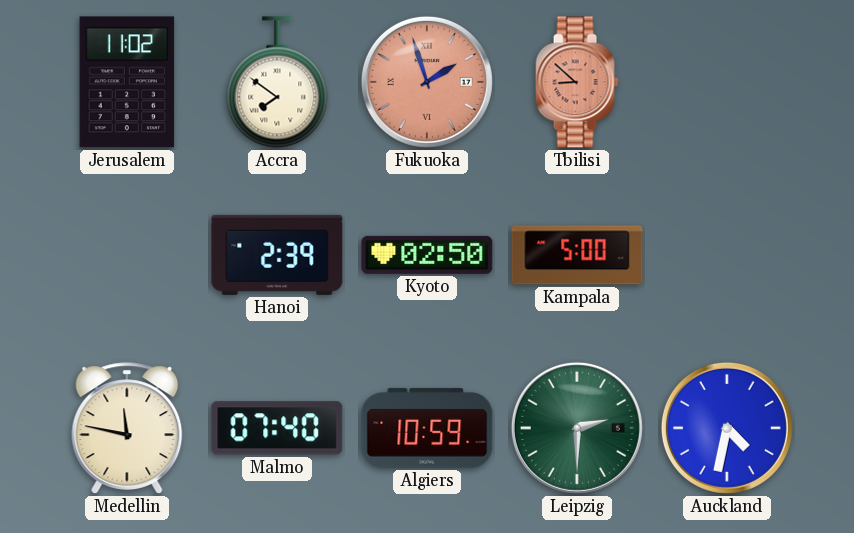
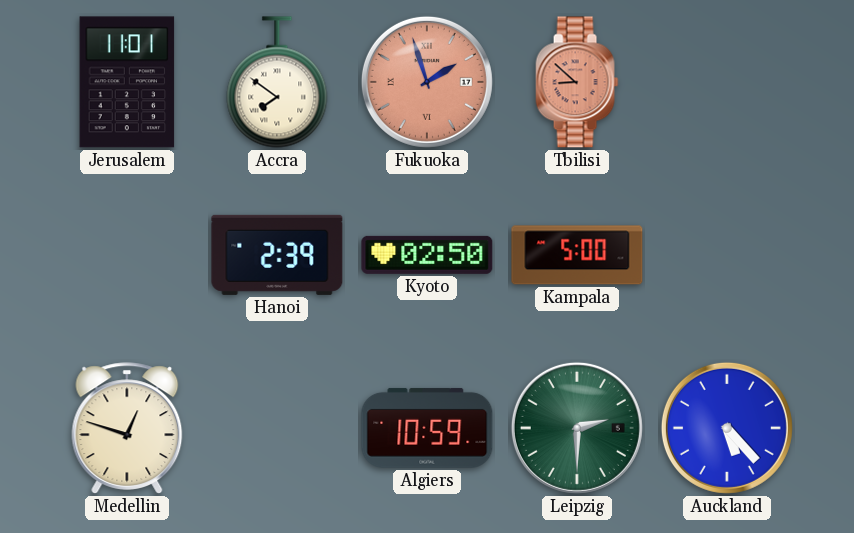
Jerusalem: 11:02 -> 11:01
Medellin: 11:47 -> 12:48
Malmo: 07:40 -> none
Auckland: 4:32 -> 5:23
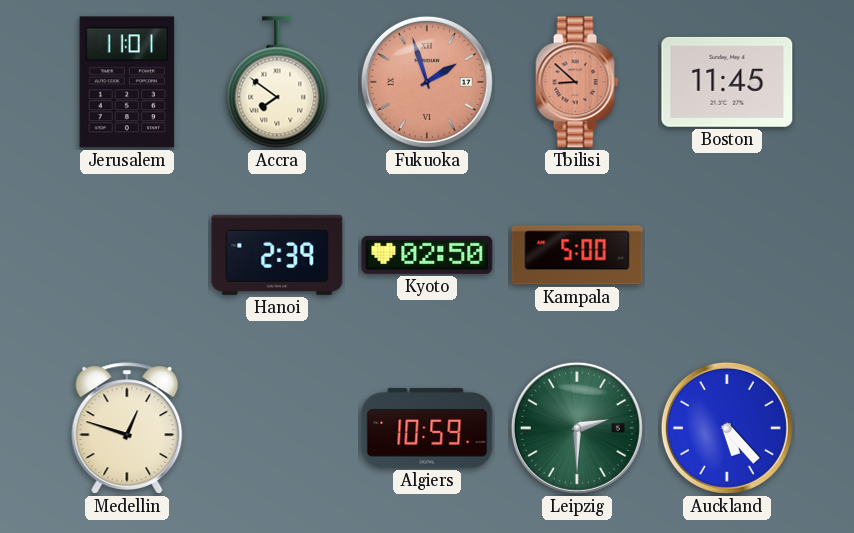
Boston: none -> 11:45
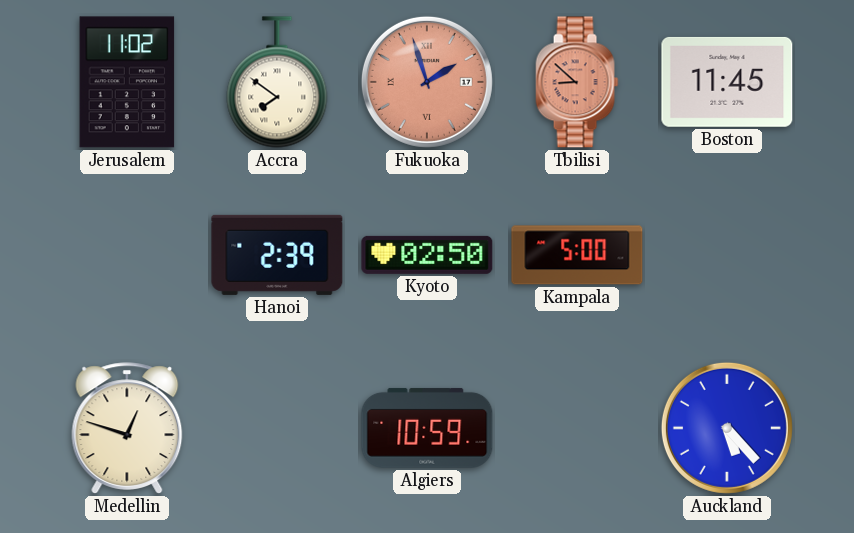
Jerusalem: 11:01 -> 11:02
Leipzig: 2:30 -> none
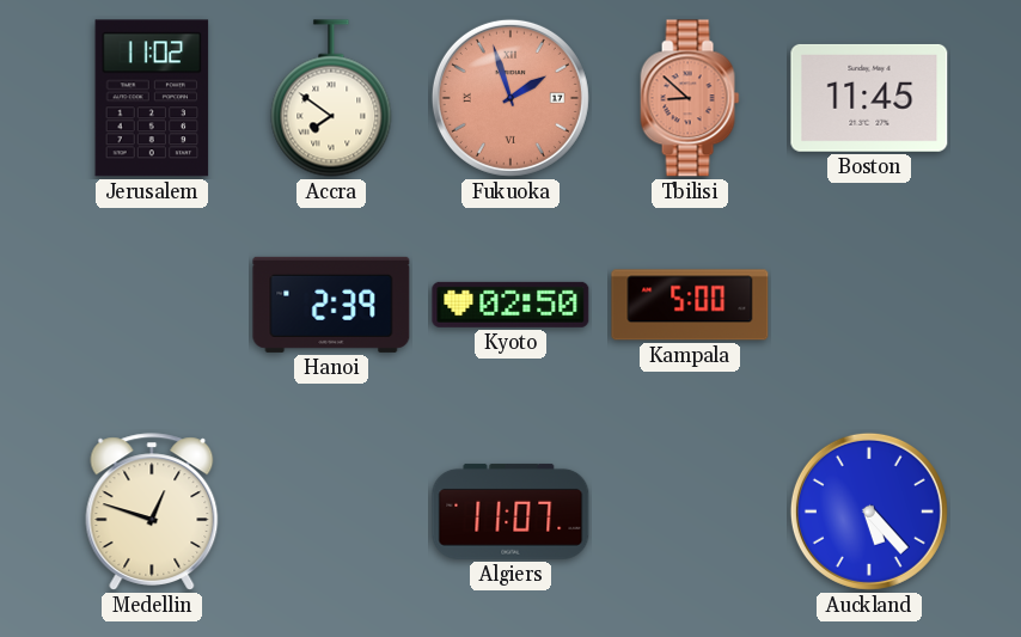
Algiers: 10:59 -> 11:07
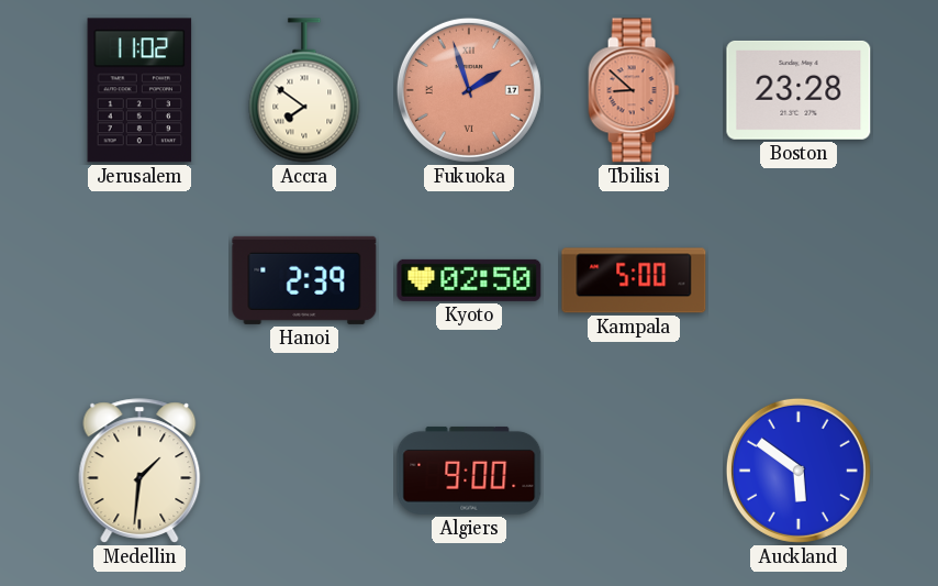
Boston: 11:45 -> 23:28
Medellin: 12:48 -> 1:31
Algiers: 11:07 -> 9:00
Auckland: 5:23 -> 5:51
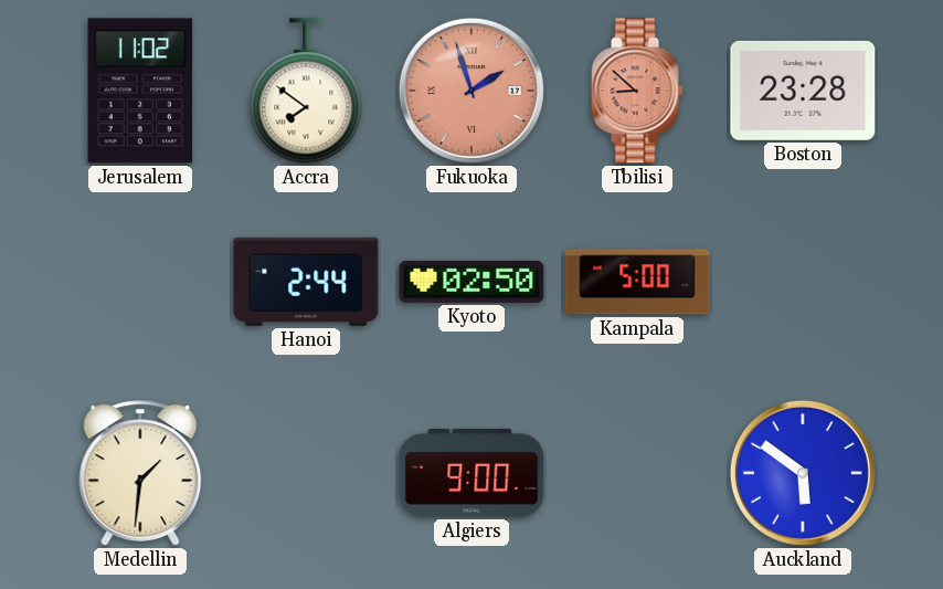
Hanoi: 2:39 -> 2:44
